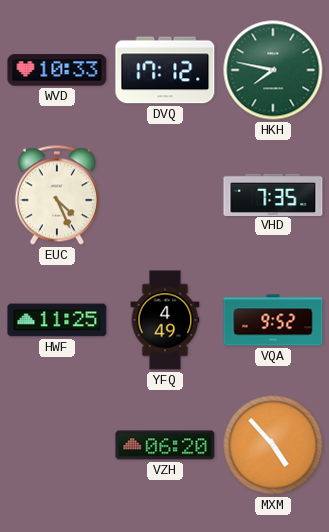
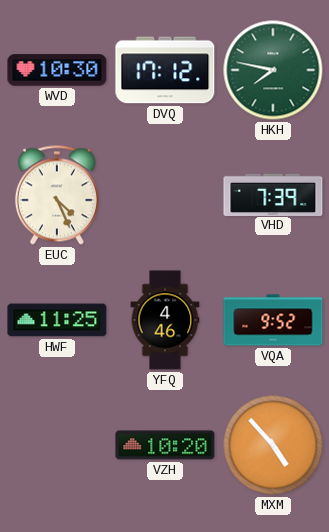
WVD: 10:33 -> 10:30
VHD: 7:35 -> 7:39
YFQ: 4:49 -> 4:46
VZH: 06:20 -> 10:20
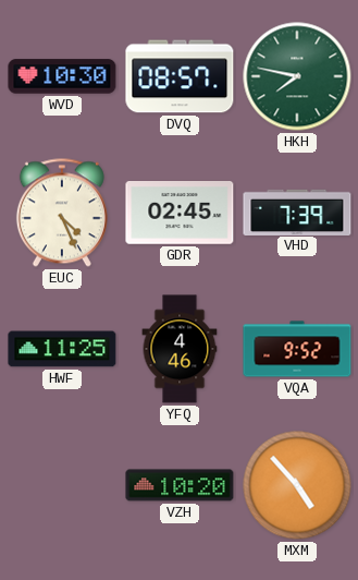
DVQ: 17:12 -> 08:57
GDR: none -> 02:45
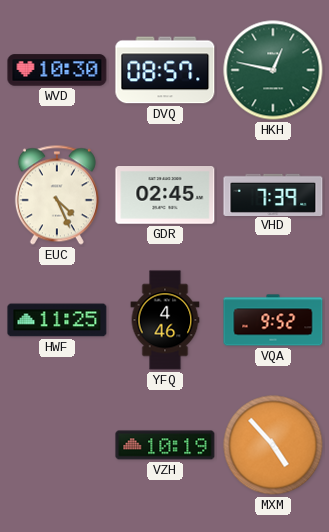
HKH: 7:47 -> 12:47
VZH: 10:20 -> 10:19
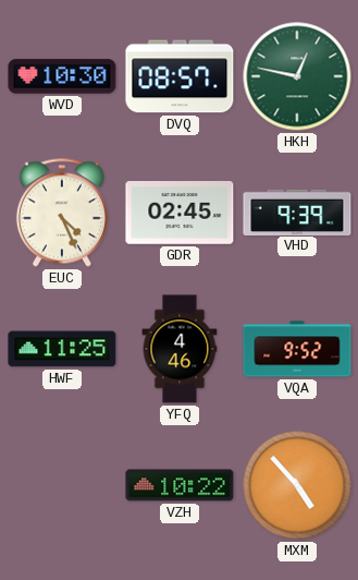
VHD: 7:39 -> 9:39
VZH: 10:19 -> 10:22
